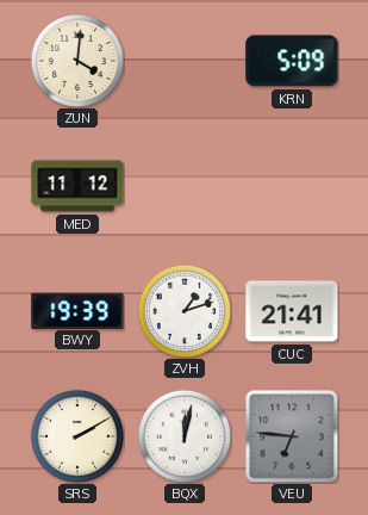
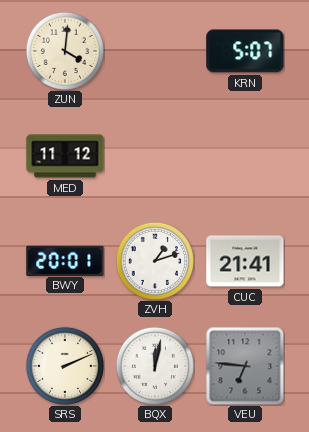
KRN: 5:09 -> 5:07
BWY: 19:39 -> 20:01
SRS: 2:10 -> 2:11
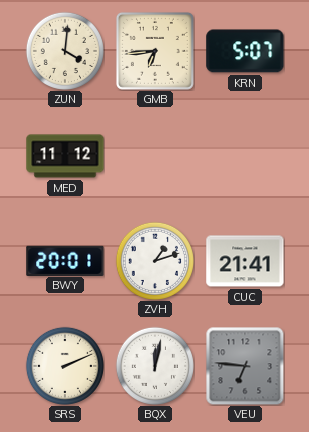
GMB: none -> 6:44
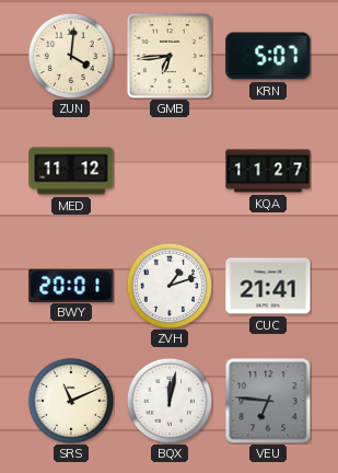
KQA: none -> 11:27
SRS: 2:11 -> 11:11
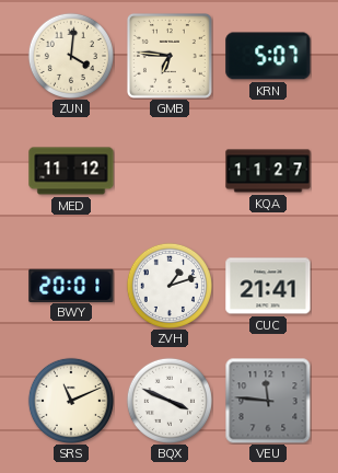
GMB: 6:44 -> 6:46
BQX: 12:02 -> 3:49
VEU: 6:46 -> 11:46
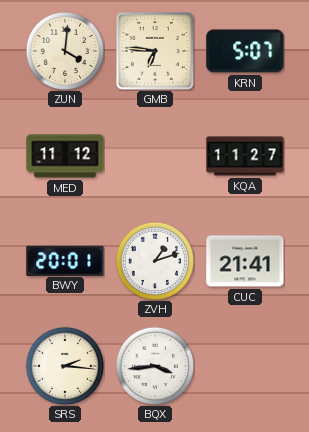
SRS: 11:11 -> 2:16
BQX: 3:49 -> 3:44
VEU: 11:46 -> none
